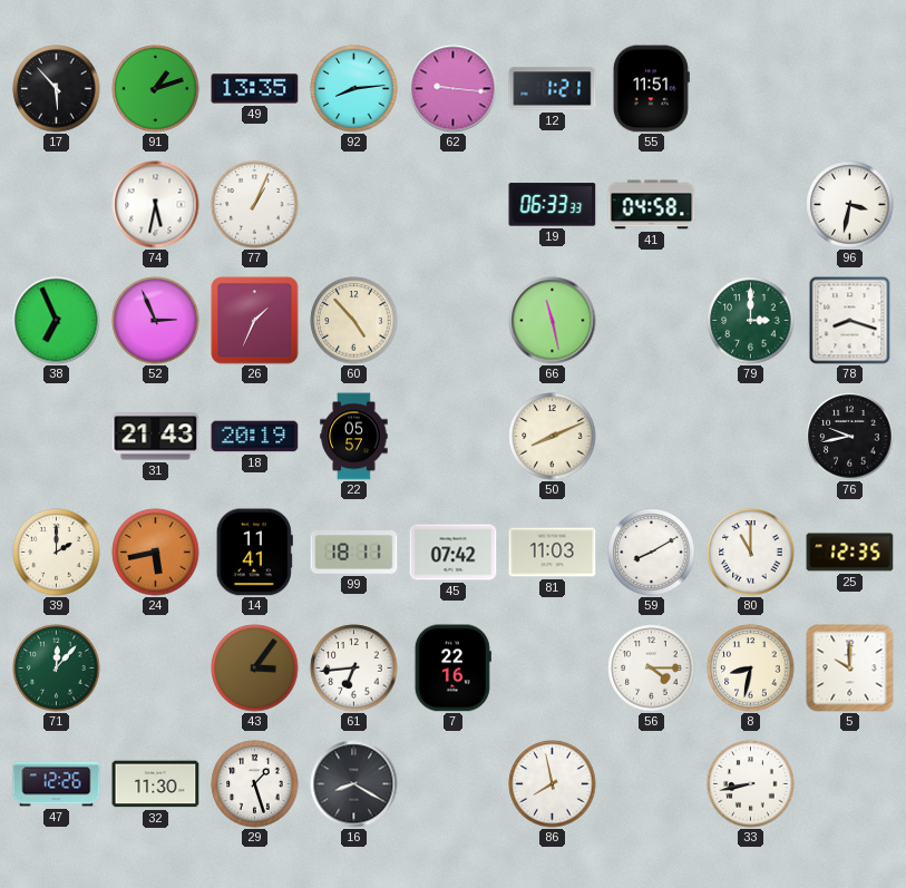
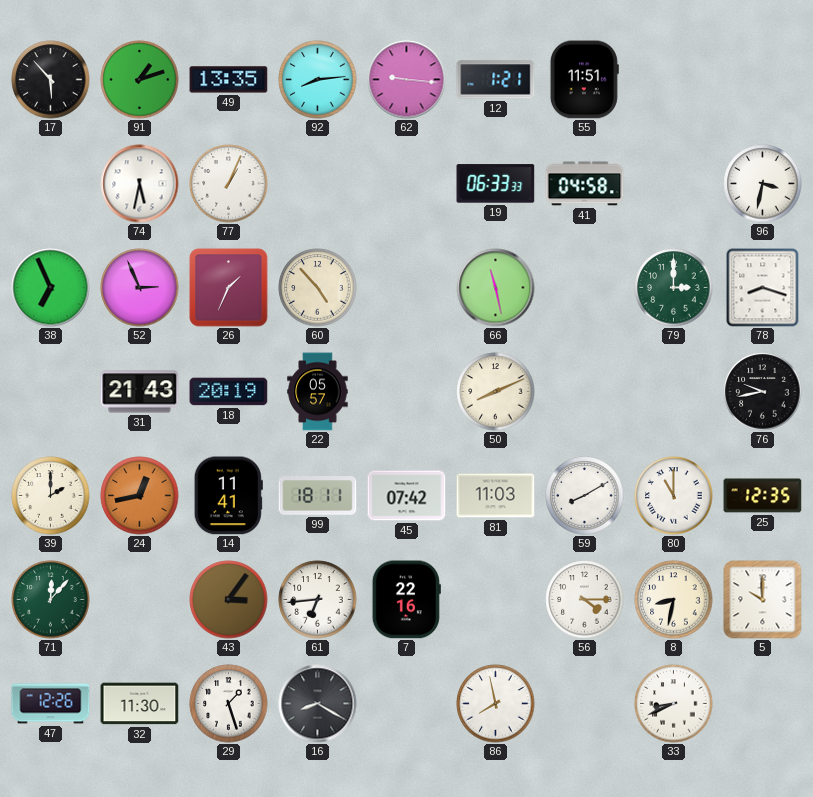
24: 5:43 -> 12:43
33: 8:43 -> 8:41
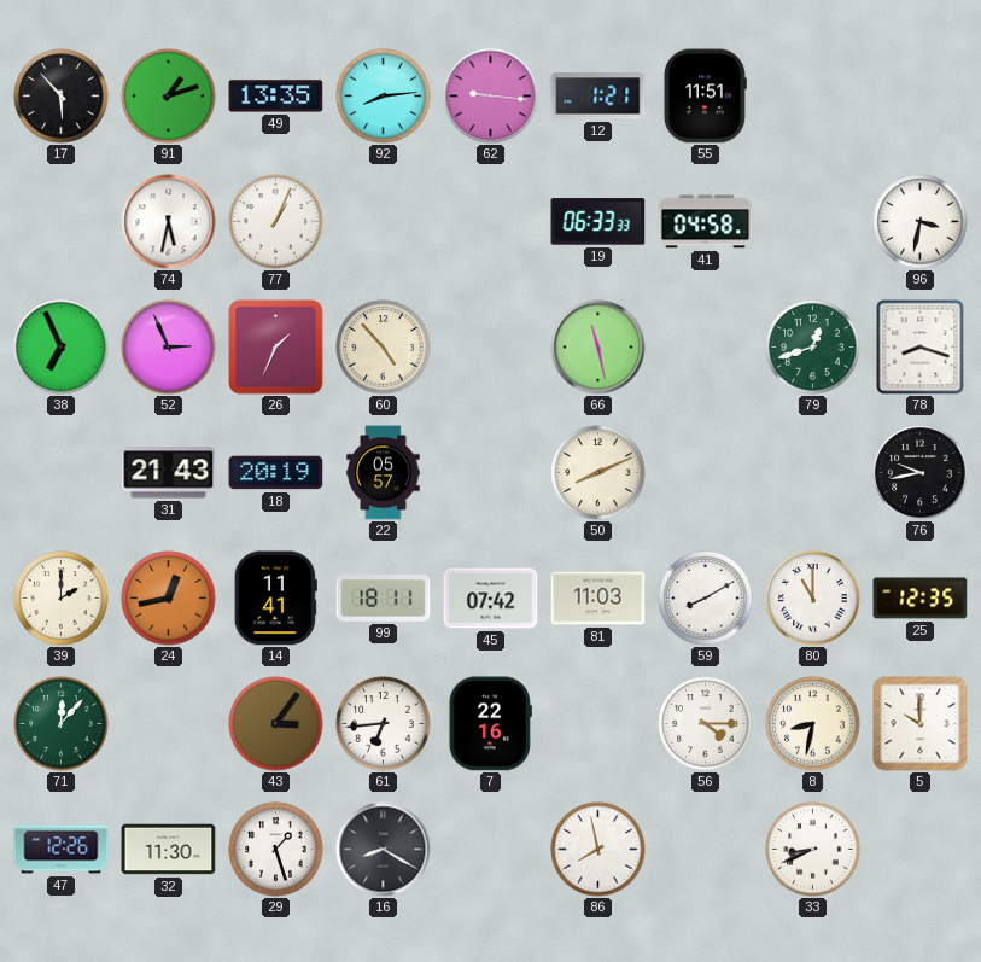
79: 3:00 -> 12:42
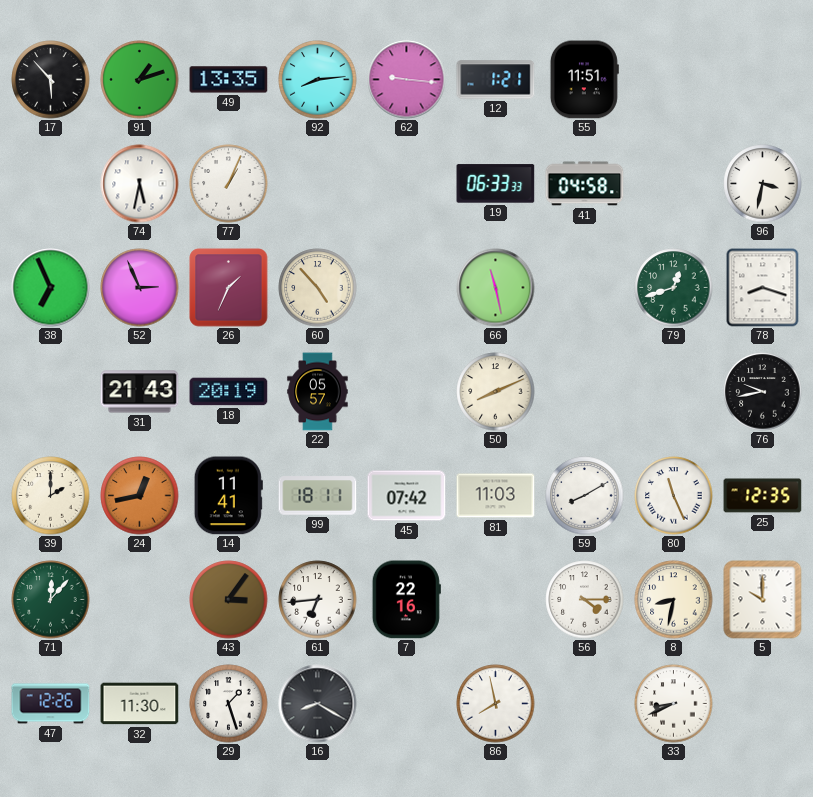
80: 11:00 -> 11:26
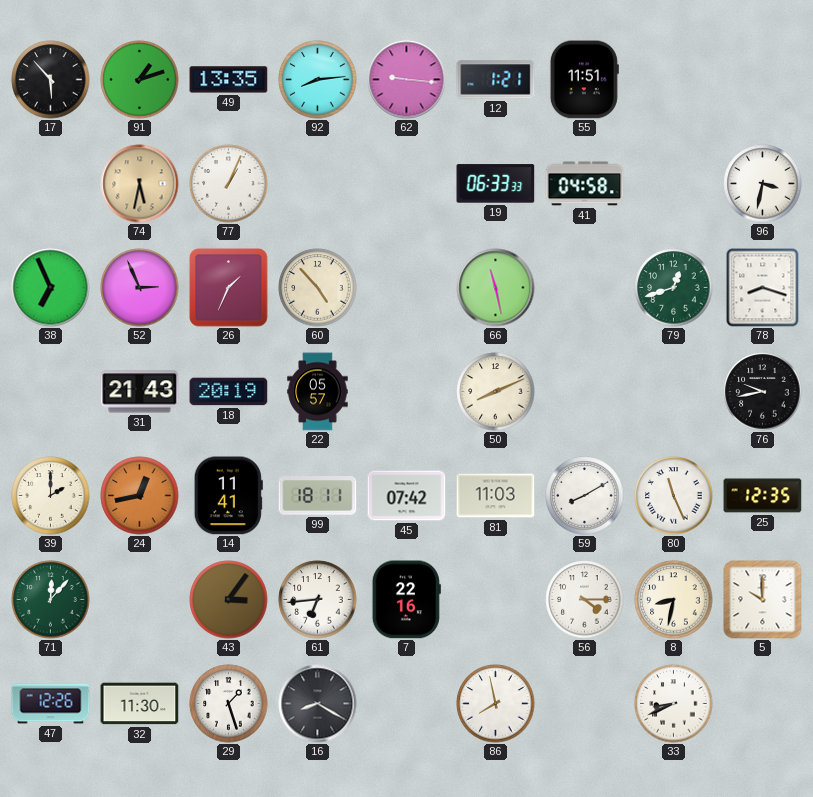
74 dial: white -> champagne
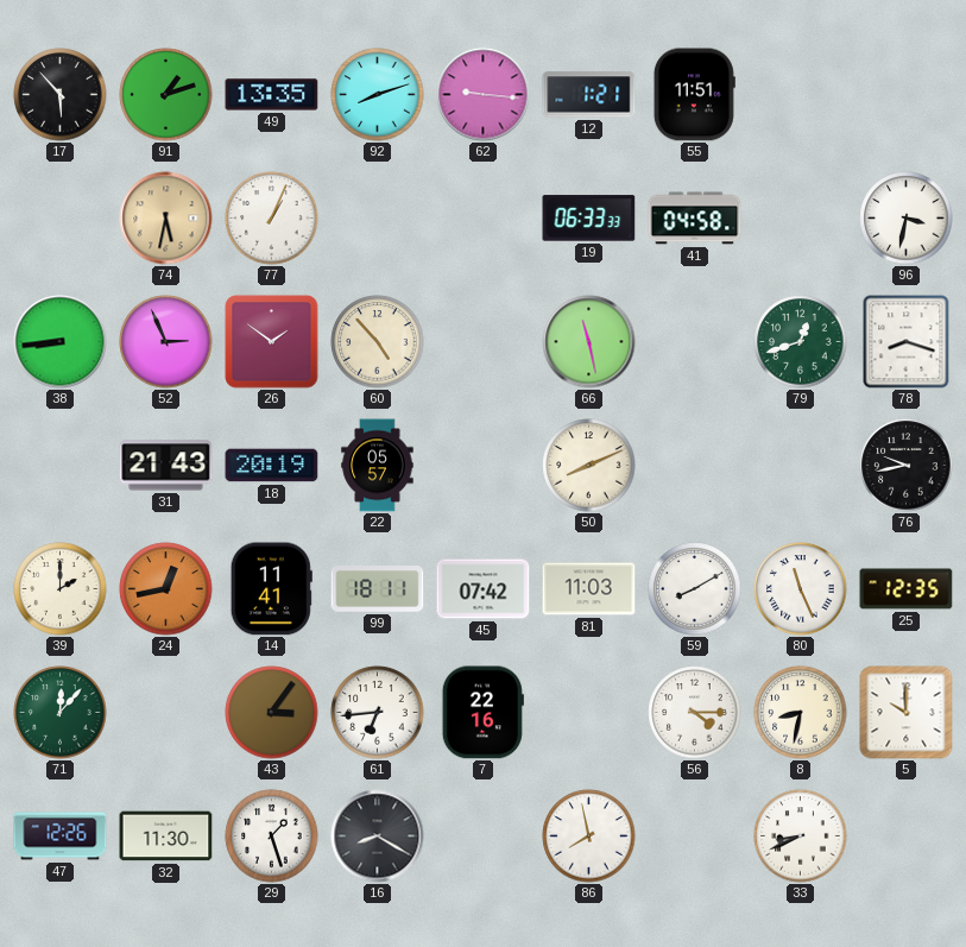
92: 8:14 -> 8:12
38: 6:56 -> 8:44
26: 1:34 -> 1:51
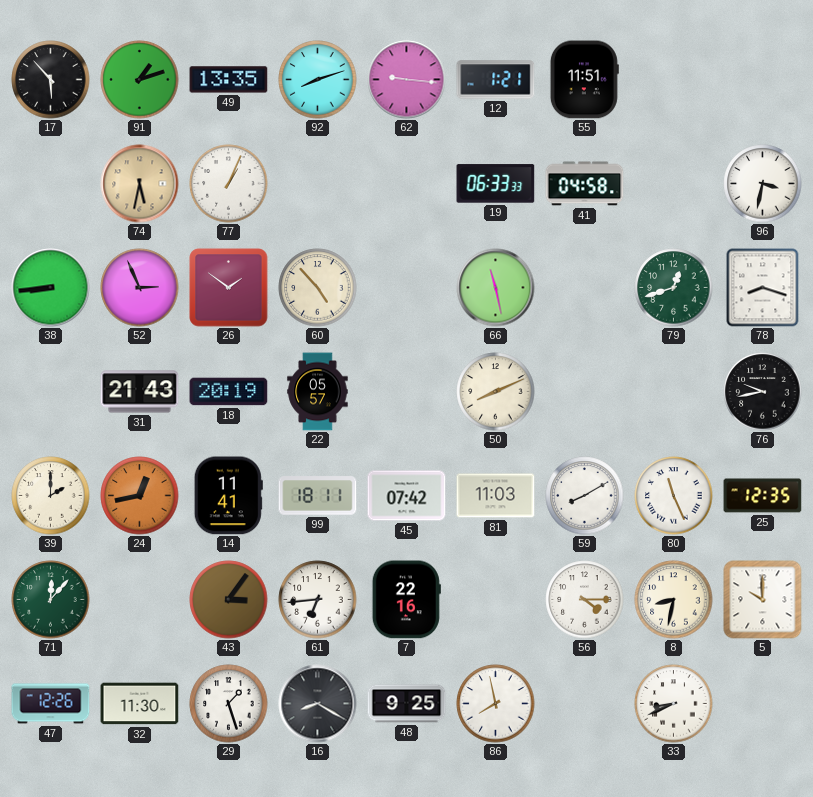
48: none -> 9:25
